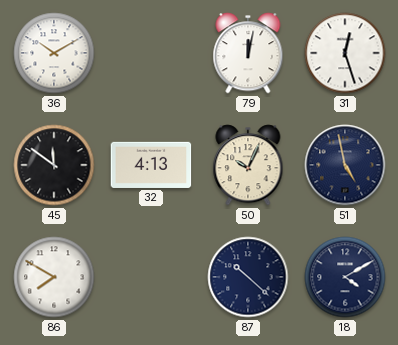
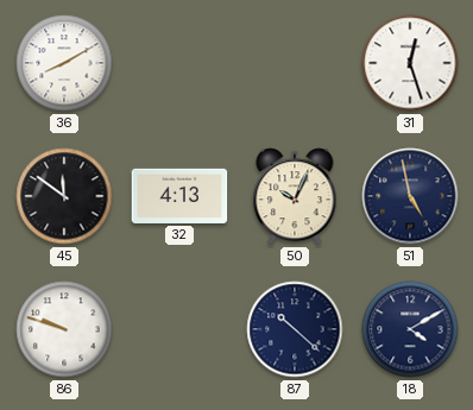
36: 10:10 -> 8:10
79: 12:02 -> none
86: 7:50 -> 9:48
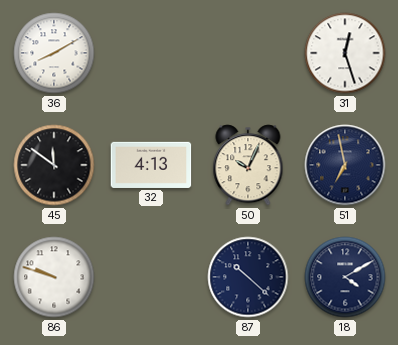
51: 4:58 -> 6:58
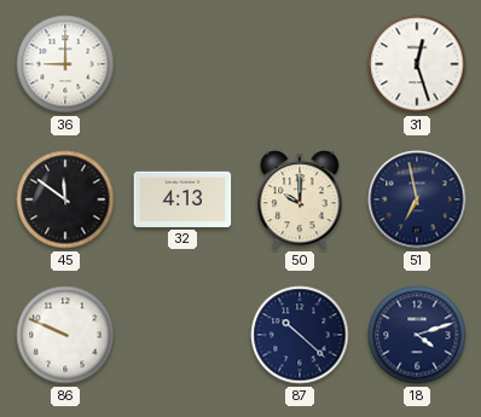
36: 8:10 -> 9:00
50: 10:04 -> 10:00
86: 9:48 -> 9:49
18: 4:10 -> 4:12
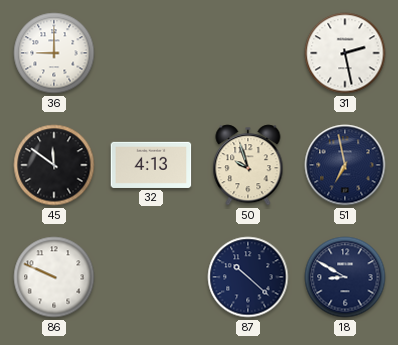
31: 12:27 -> 2:28
50: 10:00 -> 9:57
18: 4:12 -> 8:50
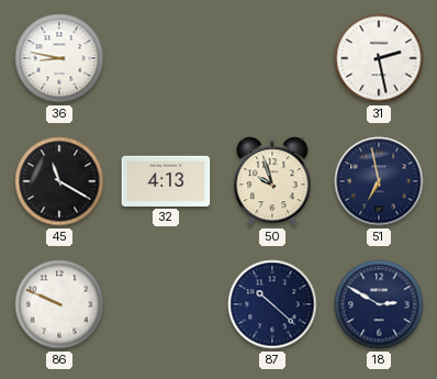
36: 9:00 -> 8:47
45: 11:51 -> 11:20
18: 8:50 -> 2:50
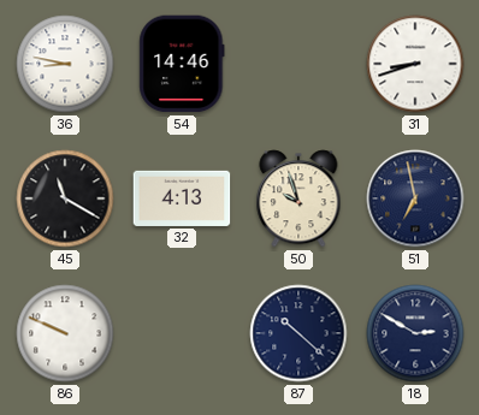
54: none -> 14:46
31: 2:28 -> 8:42
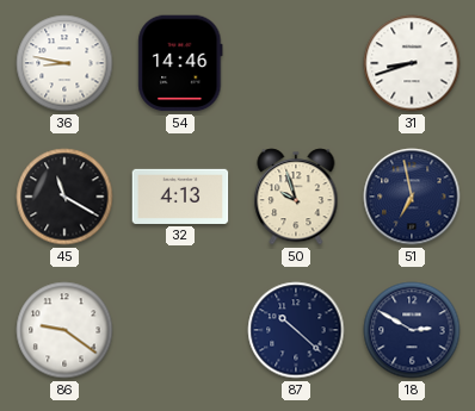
86: 9:49 -> 9:21
